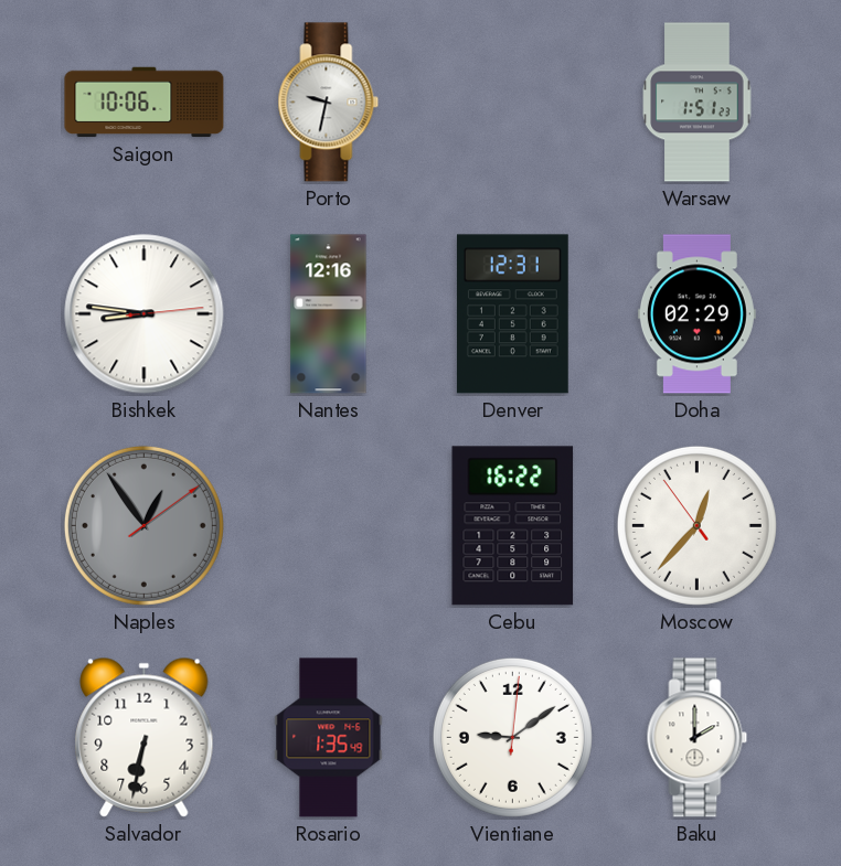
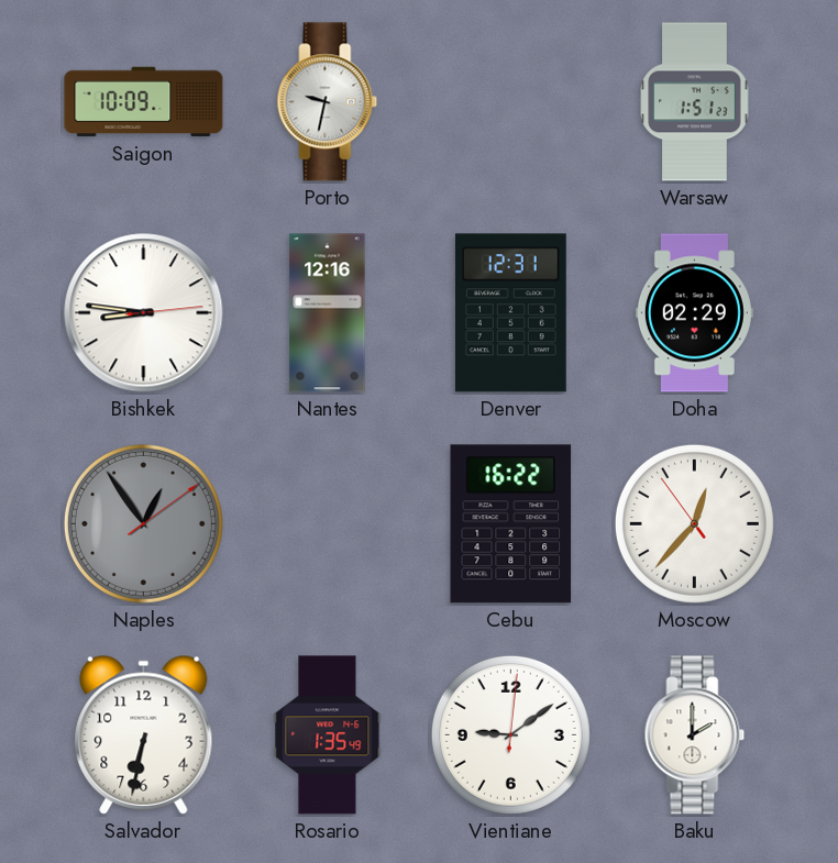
Saigon: 10:06 -> 10:09
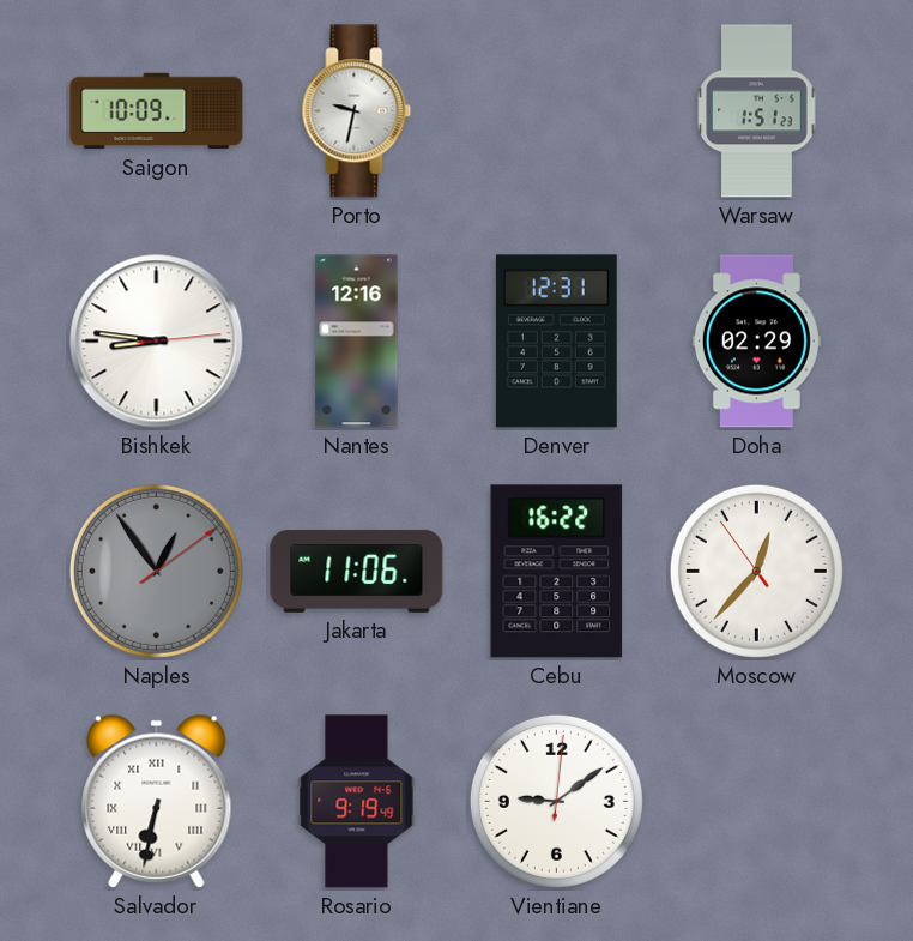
Jakarta: none -> 11:06
Salvador numerals: Arabic -> Roman
Rosario: 1:35 -> 9:19
Baku: 2:00 -> none
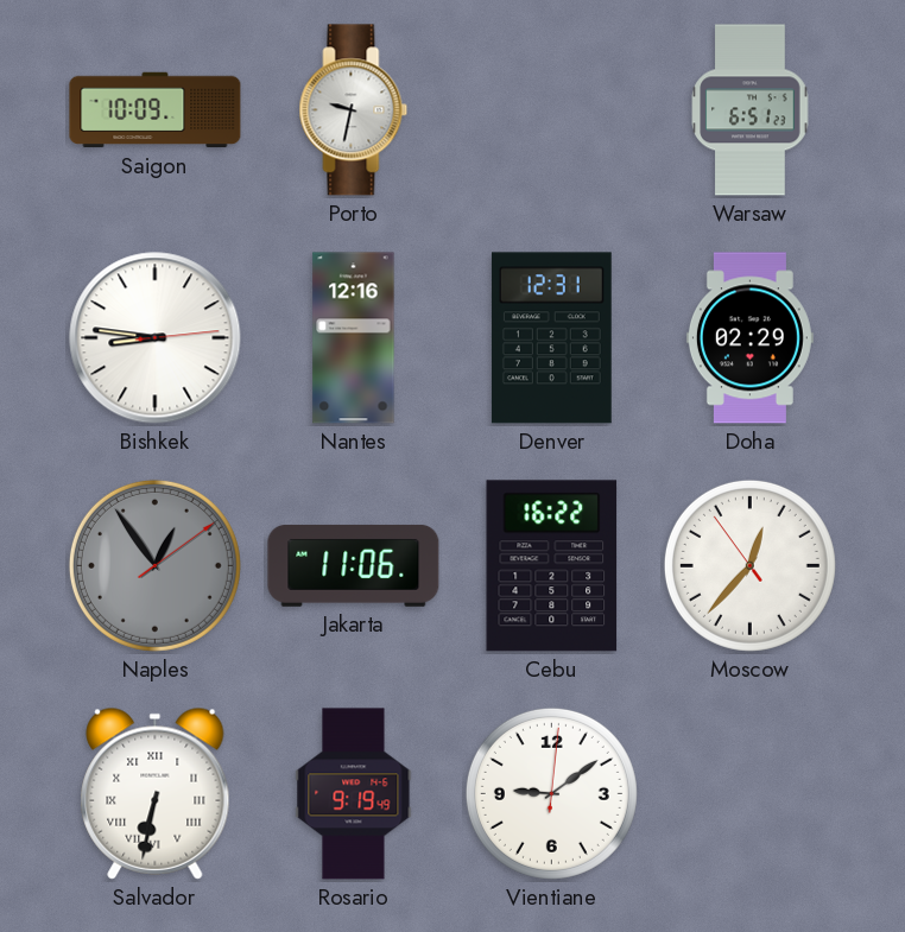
Warsaw: 1:51 -> 6:51
